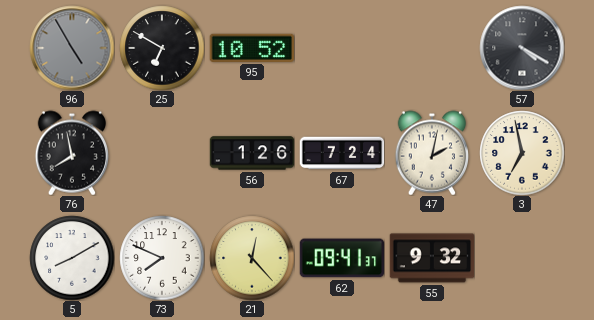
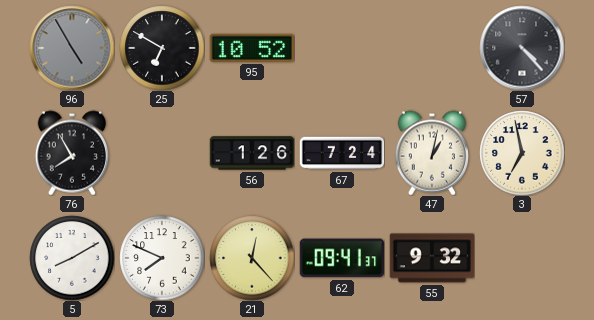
57: 4:20 -> 4:23
76: 7:58 -> 7:55
47: 2:02 -> 1:02
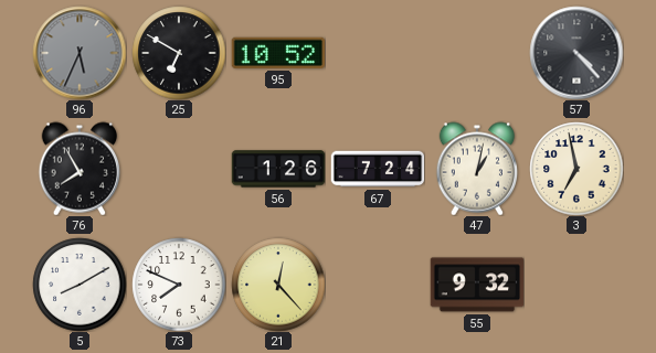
96: 4:55 -> 5:34
62: 09:41 -> none
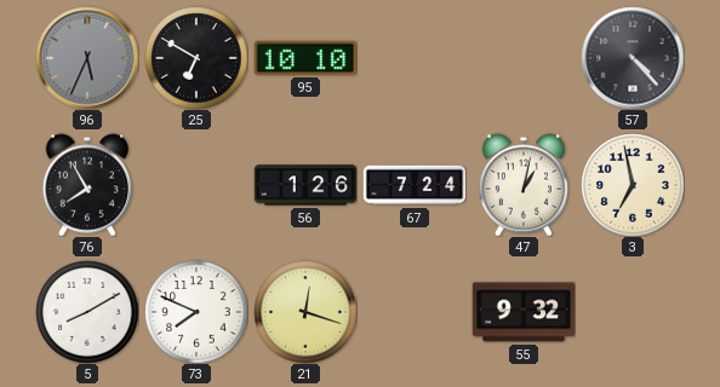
95: 10:52 -> 10:10
21: 12:23 -> 12:18
